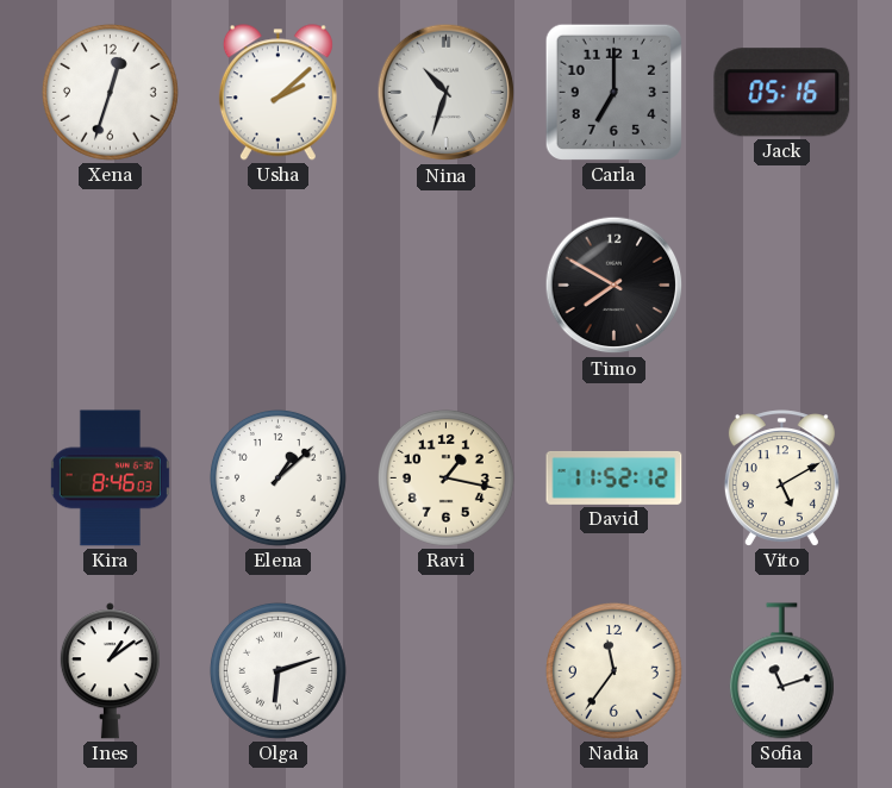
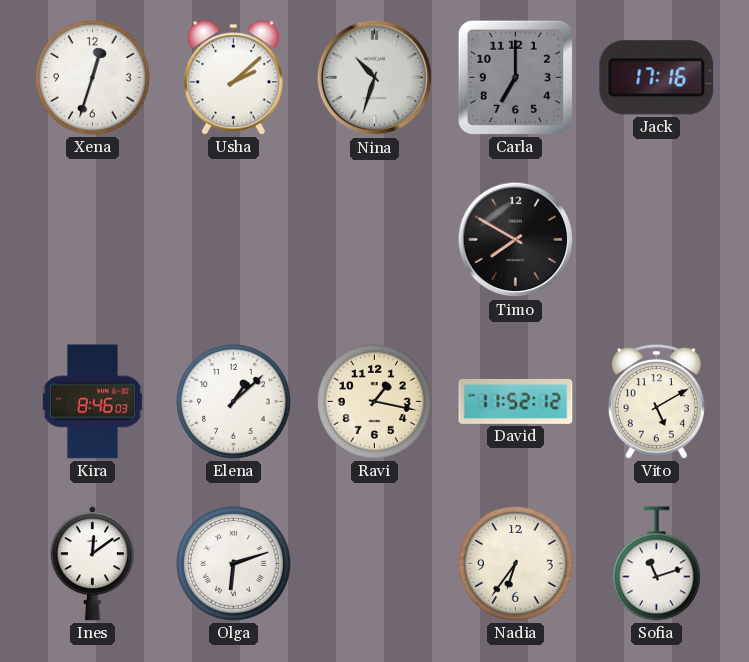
Jack: 05:16 -> 17:16
Ines: 1:09 -> 12:09
Nadia: 11:36 -> 6:36
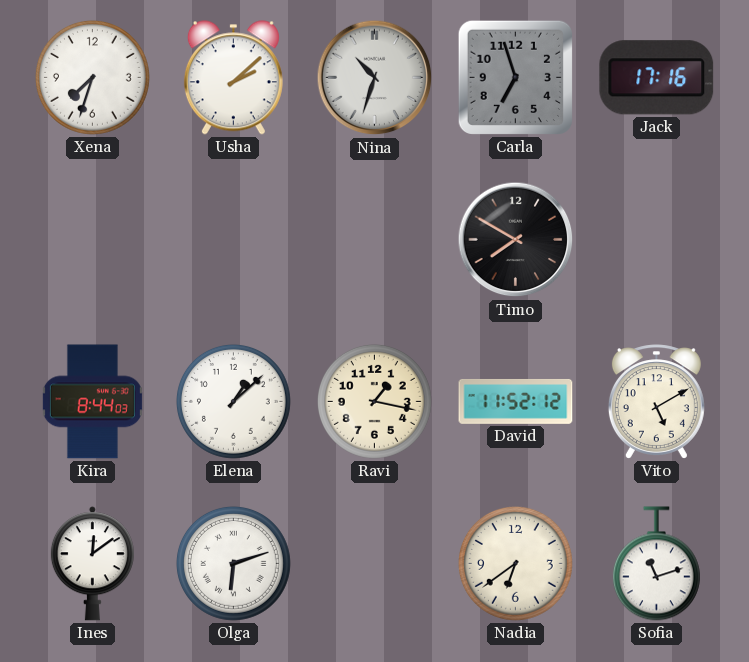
Xena: 12:33 -> 7:33
Carla: 7:00 -> 6:57
Kira: 8:46 -> 8:44
Nadia: 6:36 -> 6:39
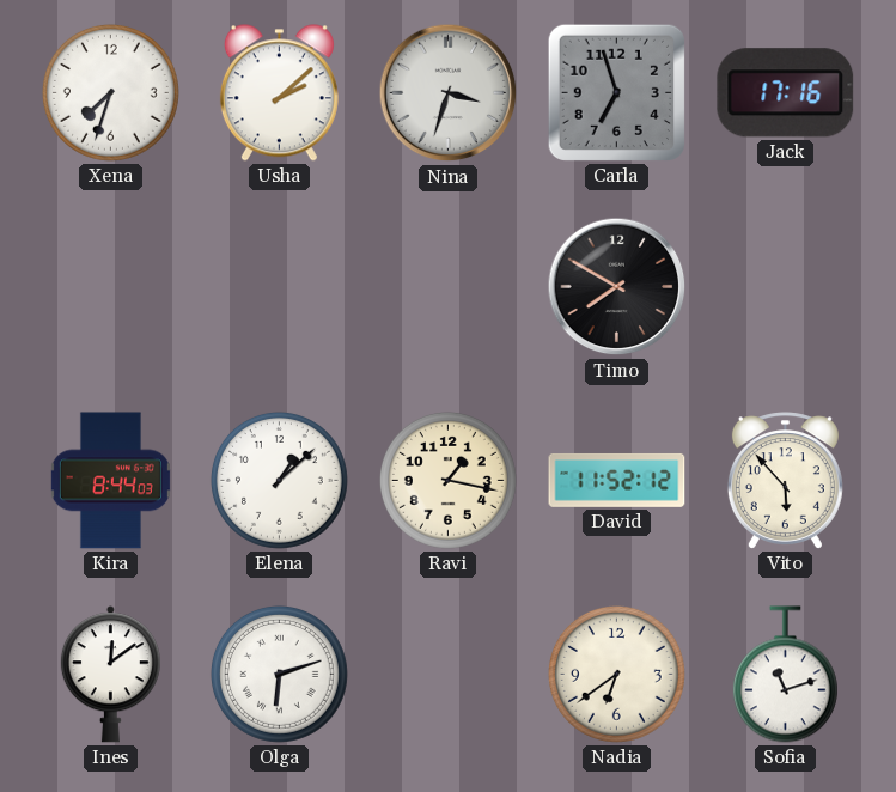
Nina: 10:33 -> 3:33
Vito: 5:10 -> 5:53
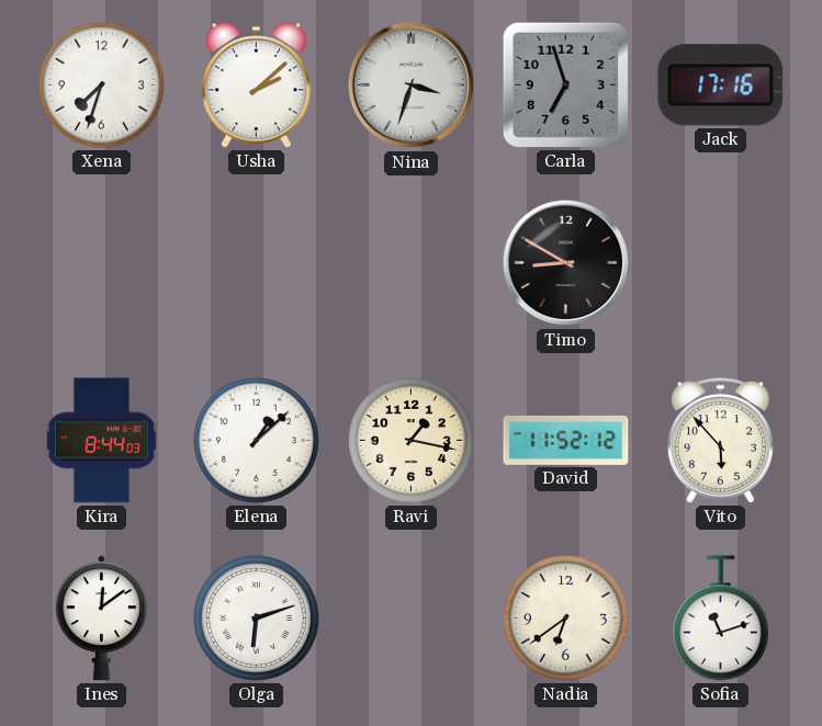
Timo: 7:50 -> 8:50
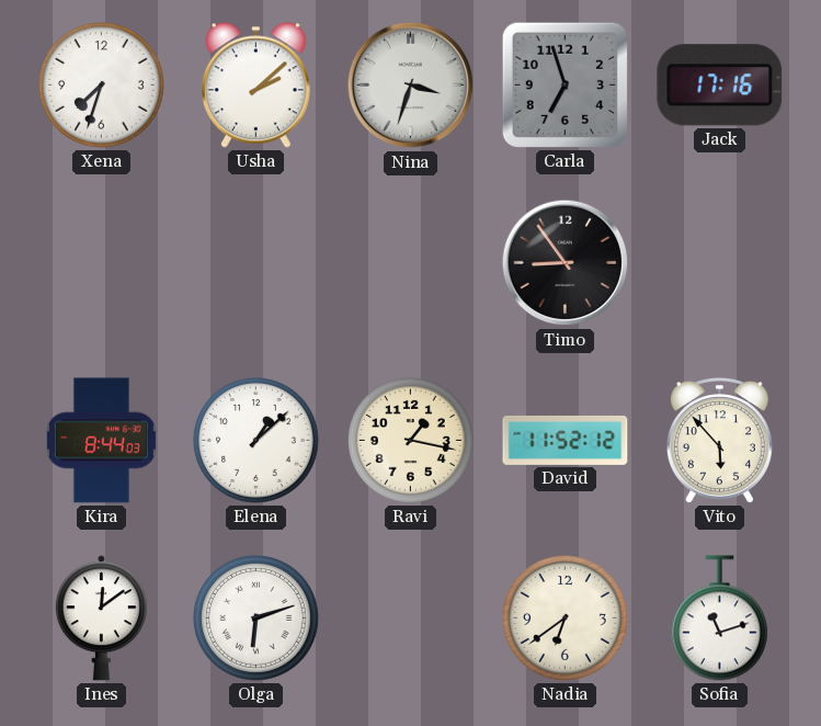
Timo: 8:50 -> 8:54
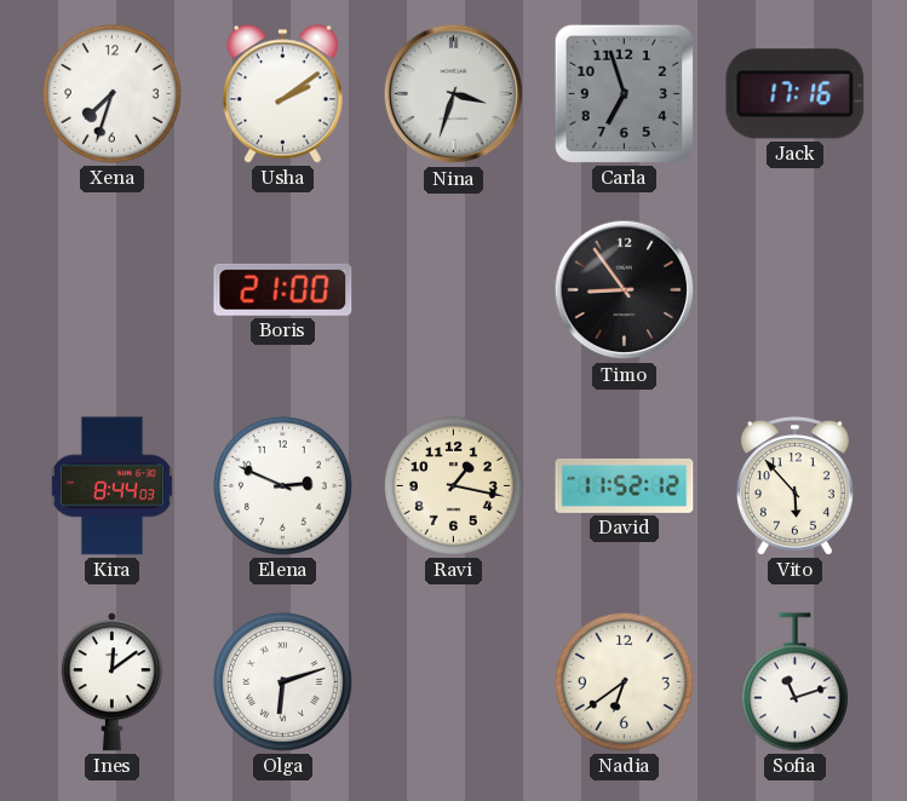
Usha: 2:08 -> 2:09
Boris: none -> 21:00
Elena: 1:08 -> 2:49
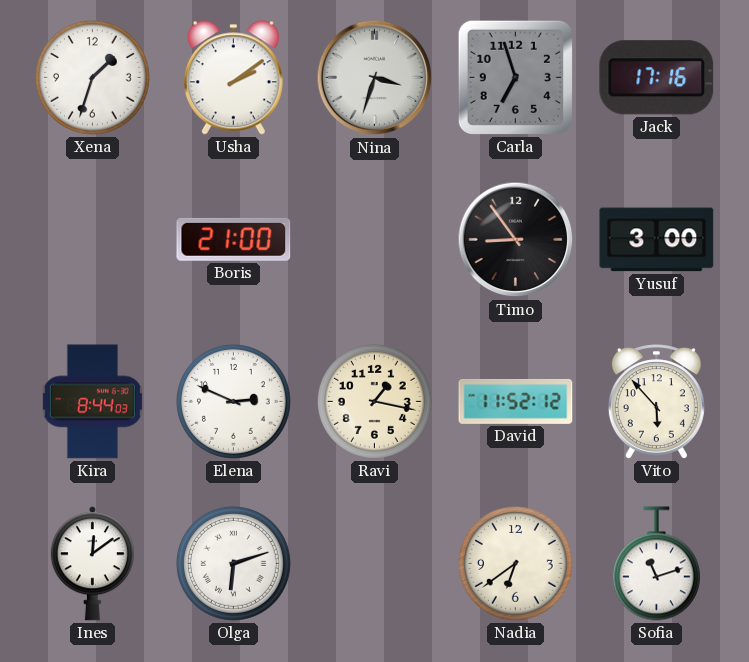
Xena: 7:33 -> 1:33
Yusuf: none -> 3:00
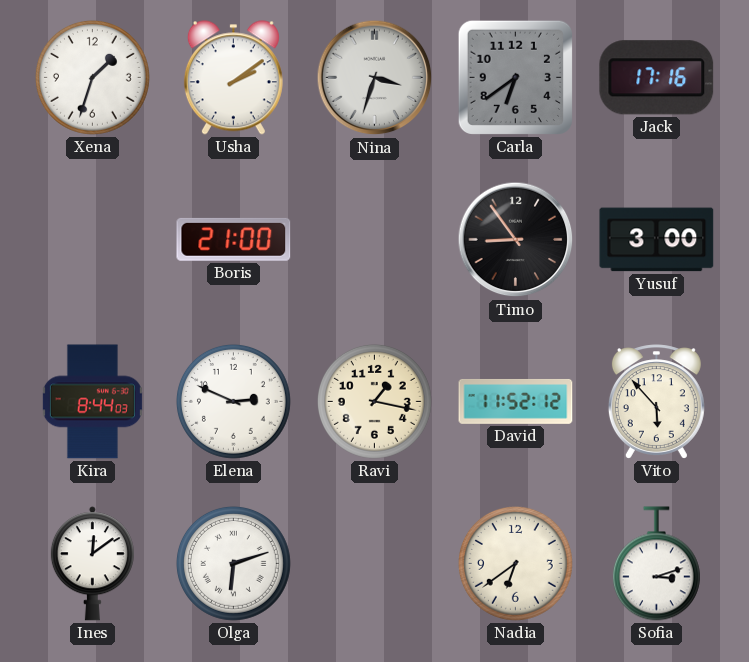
Carla: 6:57 -> 6:39
Sofia: 11:12 -> 3:12
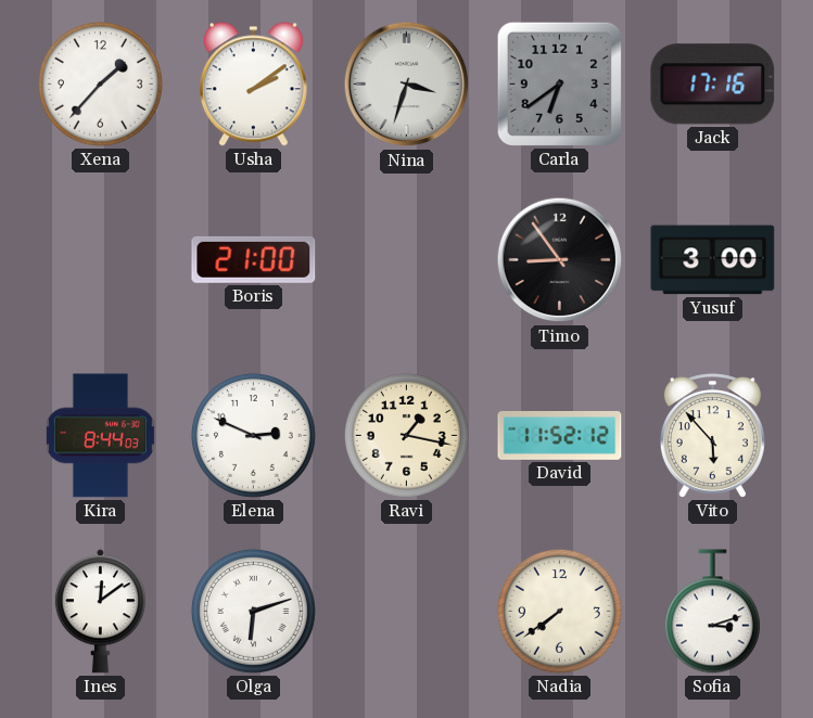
Xena: 1:33 -> 1:37
Nadia: 6:39 -> 7:39
